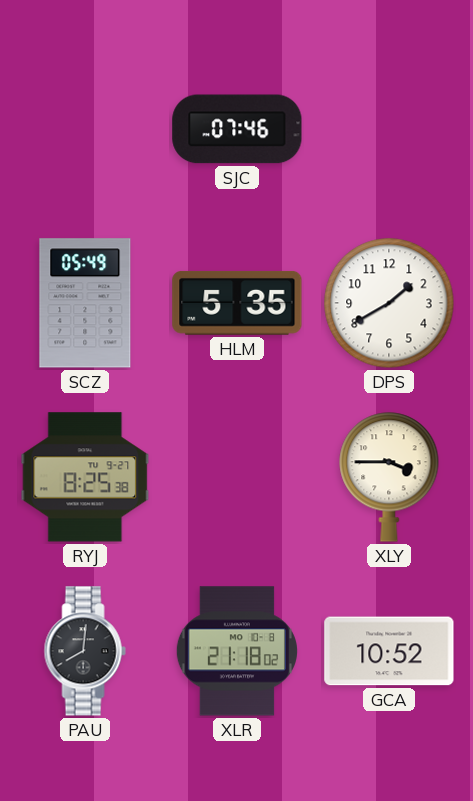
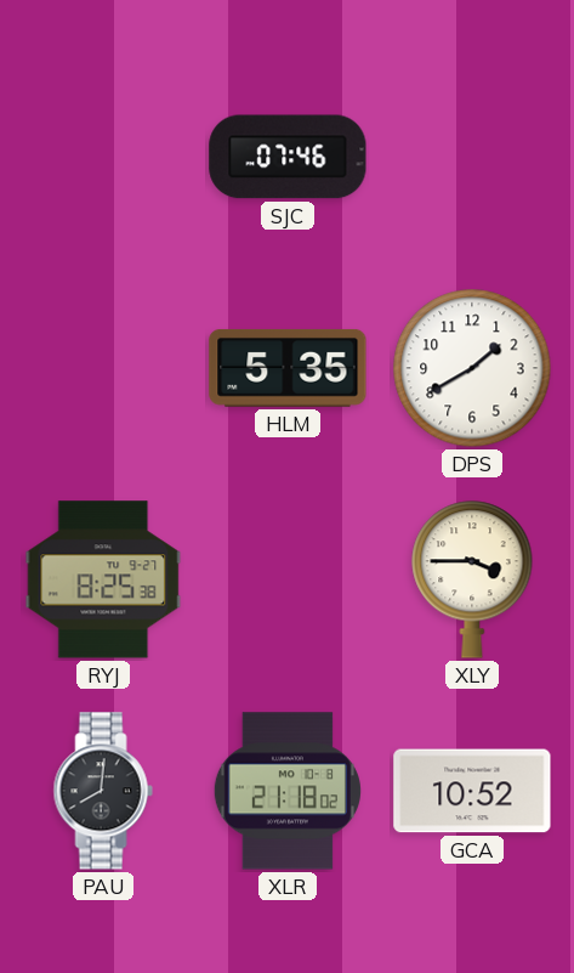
SCZ: 05:49 -> none
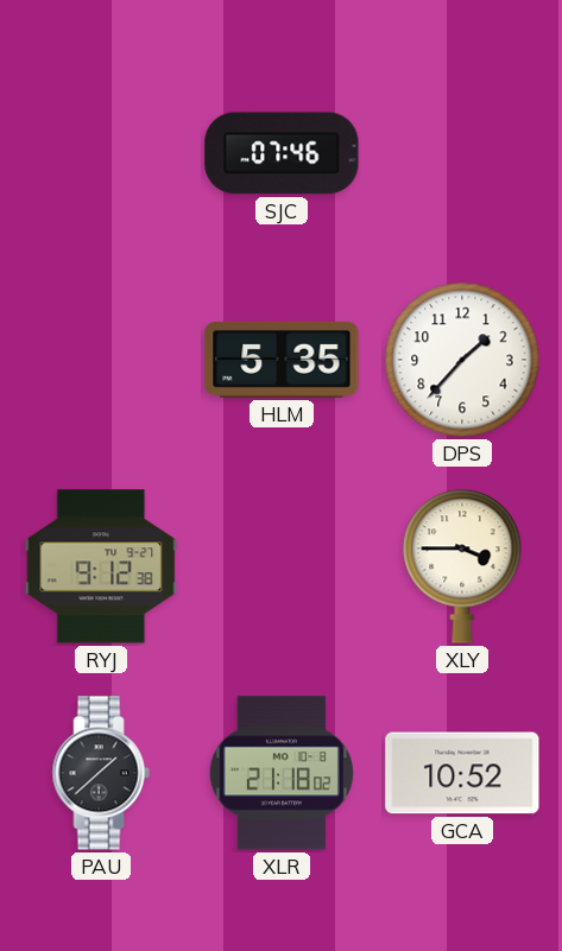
DPS: 1:40 -> 1:37
RYJ: 8:25 -> 9:12
PAU: 8:01 -> 1:38
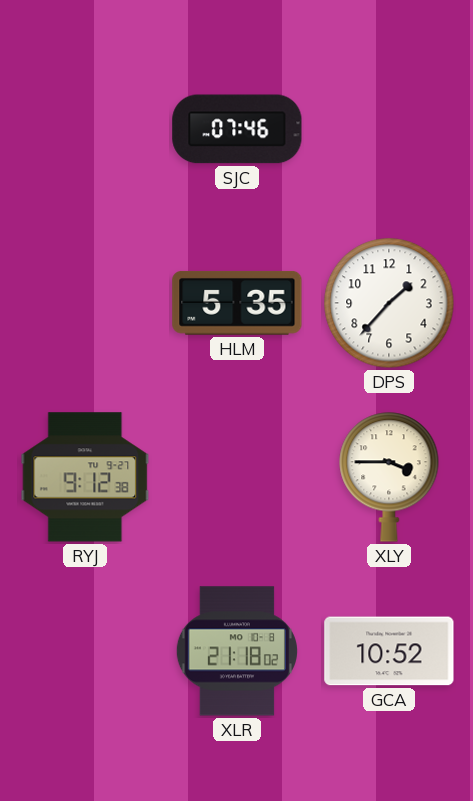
PAU: 1:38 -> none
